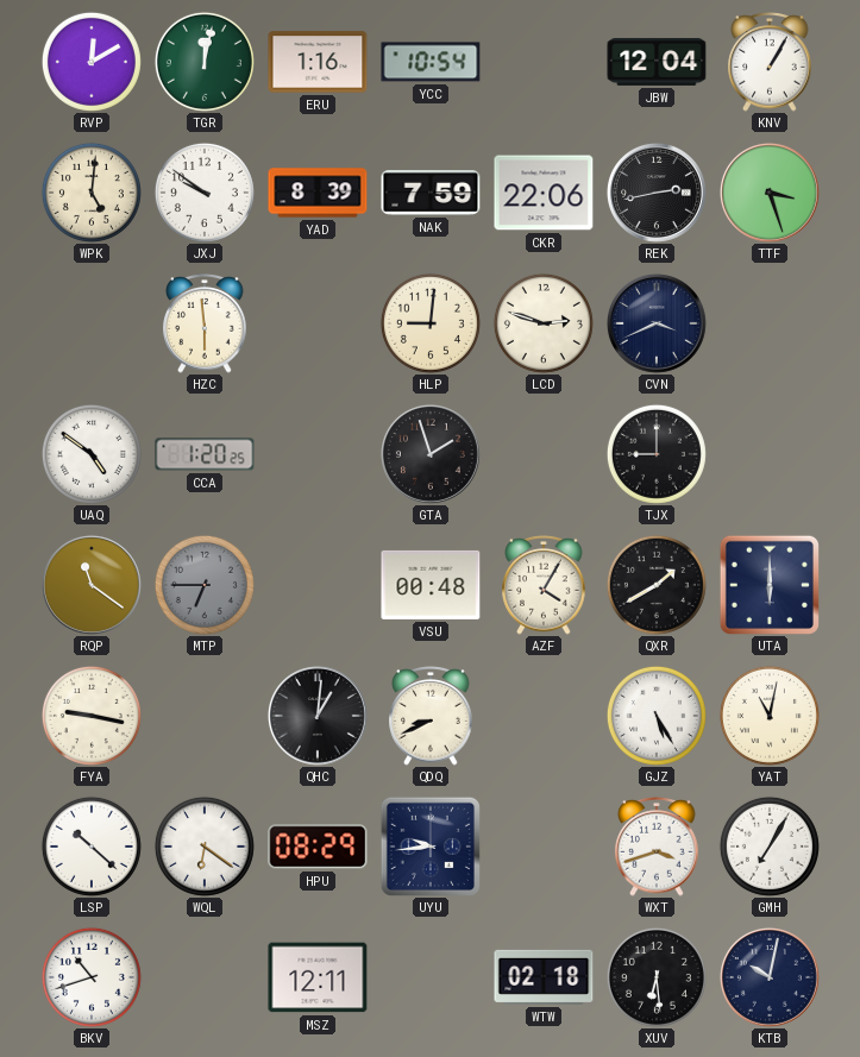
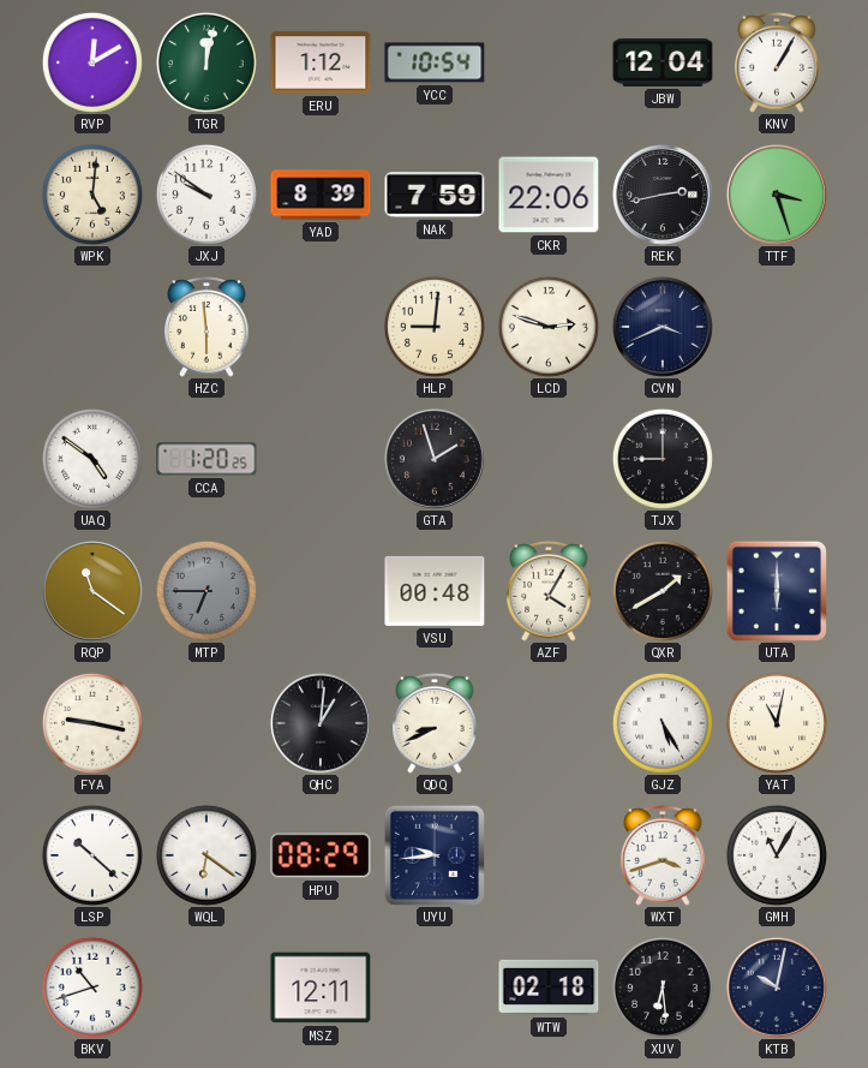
ERU: 1:16 -> 1:12
GMH: 7:05 -> 11:05
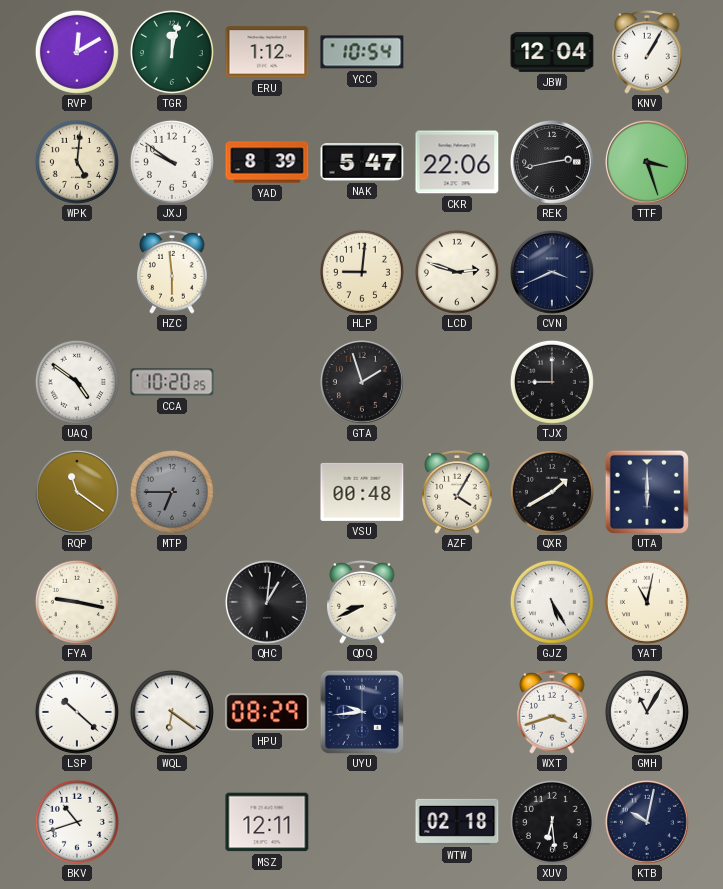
NAK: 7:59 -> 5:47
CCA: 1:20 -> 10:20
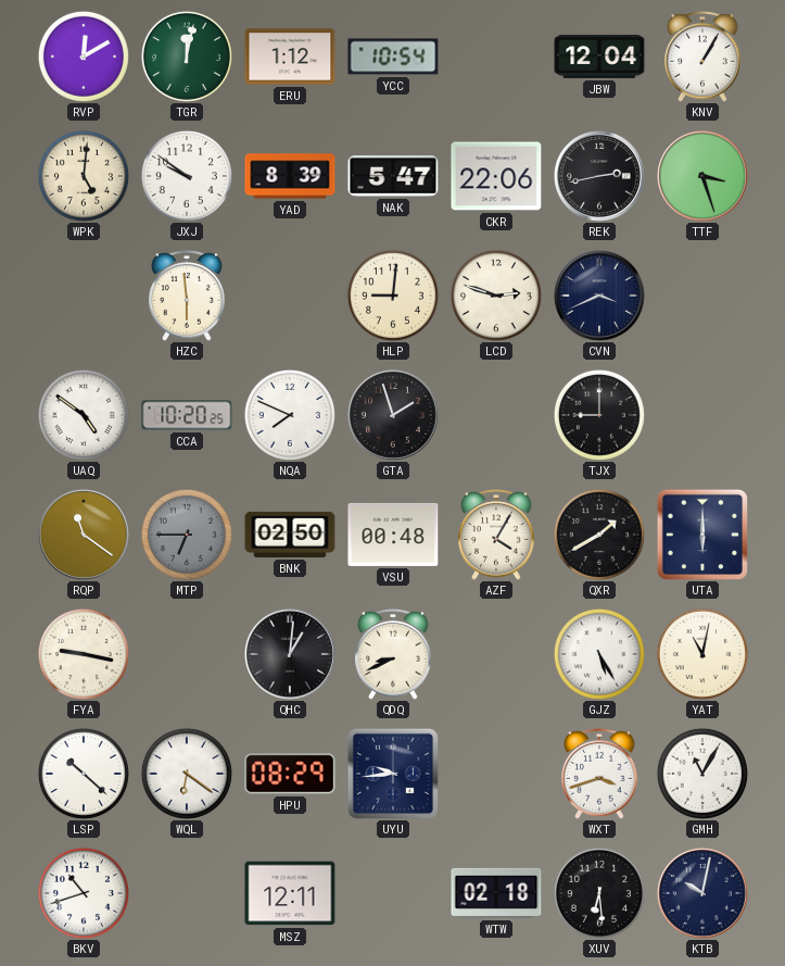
NQA: none -> 7:49
BNK: none -> 02:50
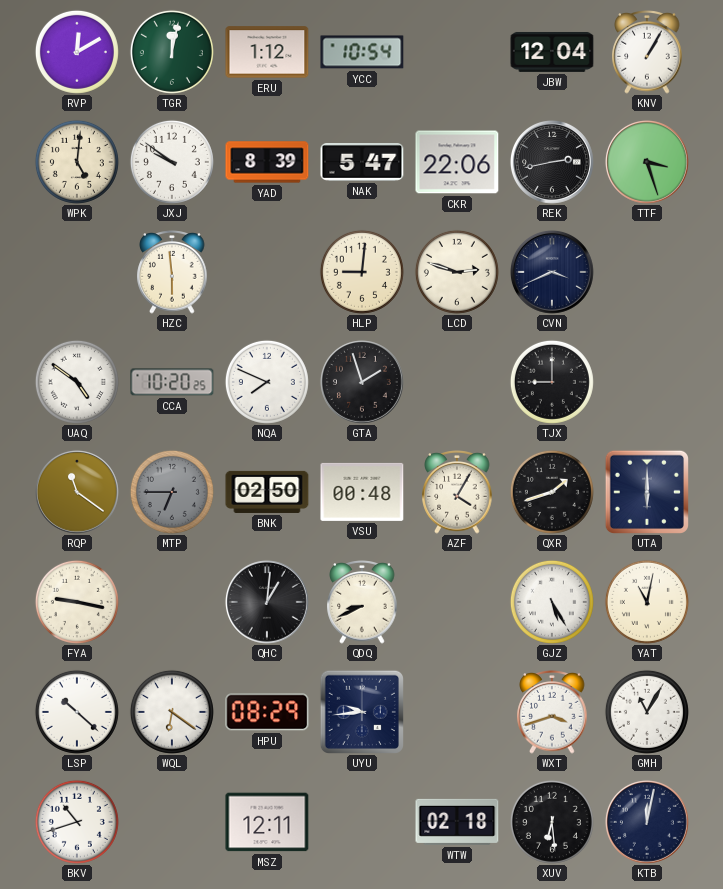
QXR: 1:40 -> 1:42
KTB: 10:02 -> 12:02
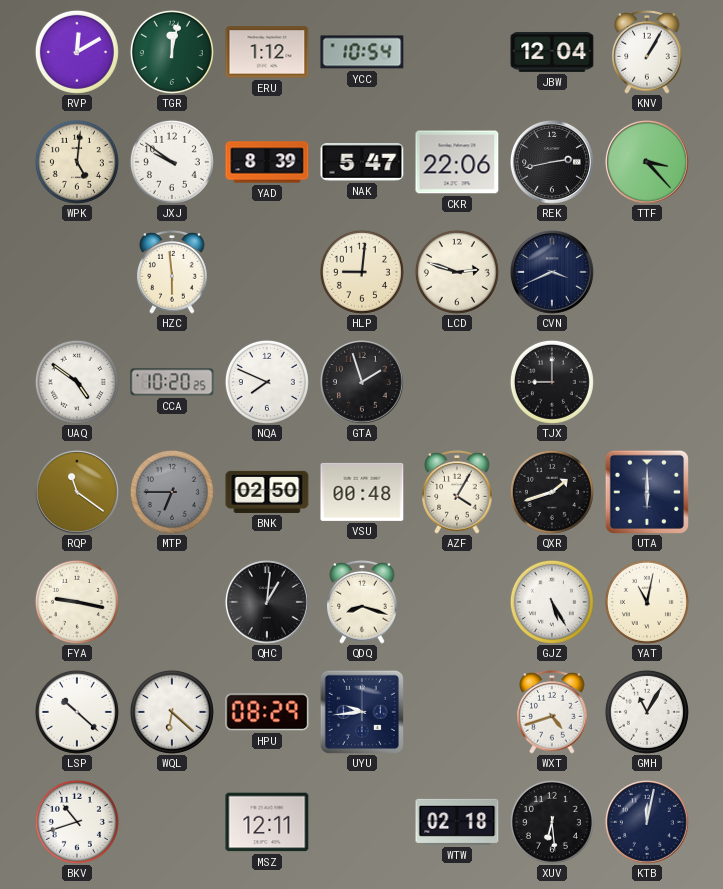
TTF: 3:27 -> 3:23
QDQ: 8:41 -> 8:18
WQL: 6:21 -> 6:22
WXT: 3:42 -> 4:42
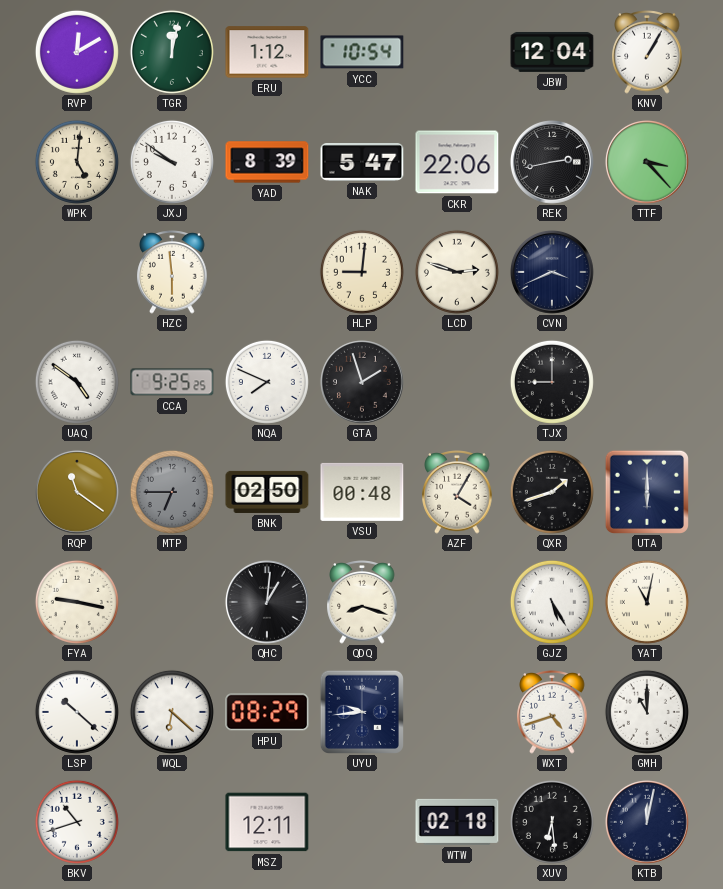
CCA: 10:20 -> 9:25
GMH: 11:05 -> 11:00
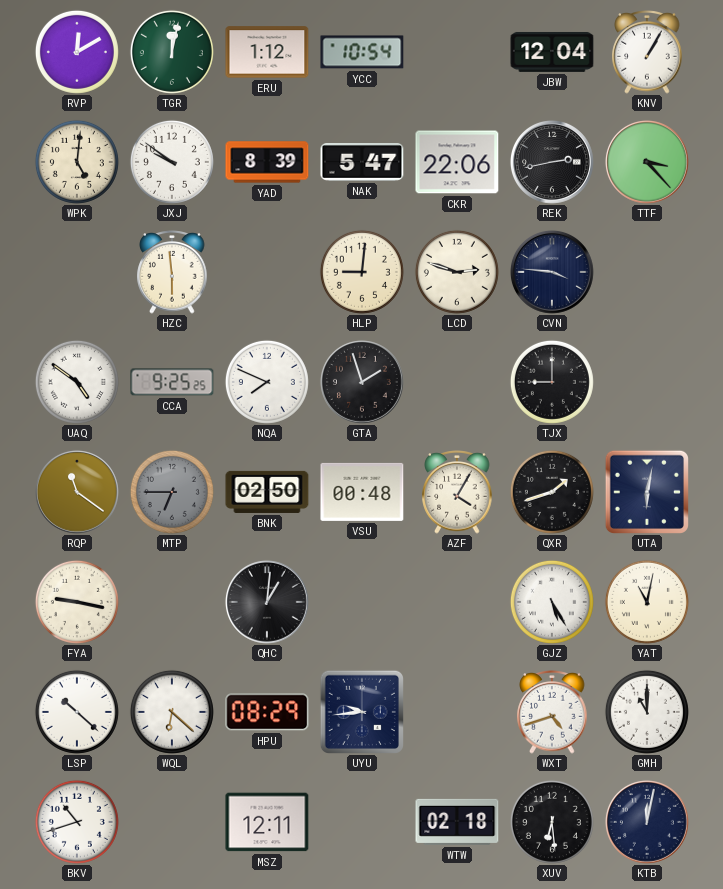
CVN: 3:41 -> 3:46
UTA: 6:00 -> 6:02
QDQ: 8:18 -> none
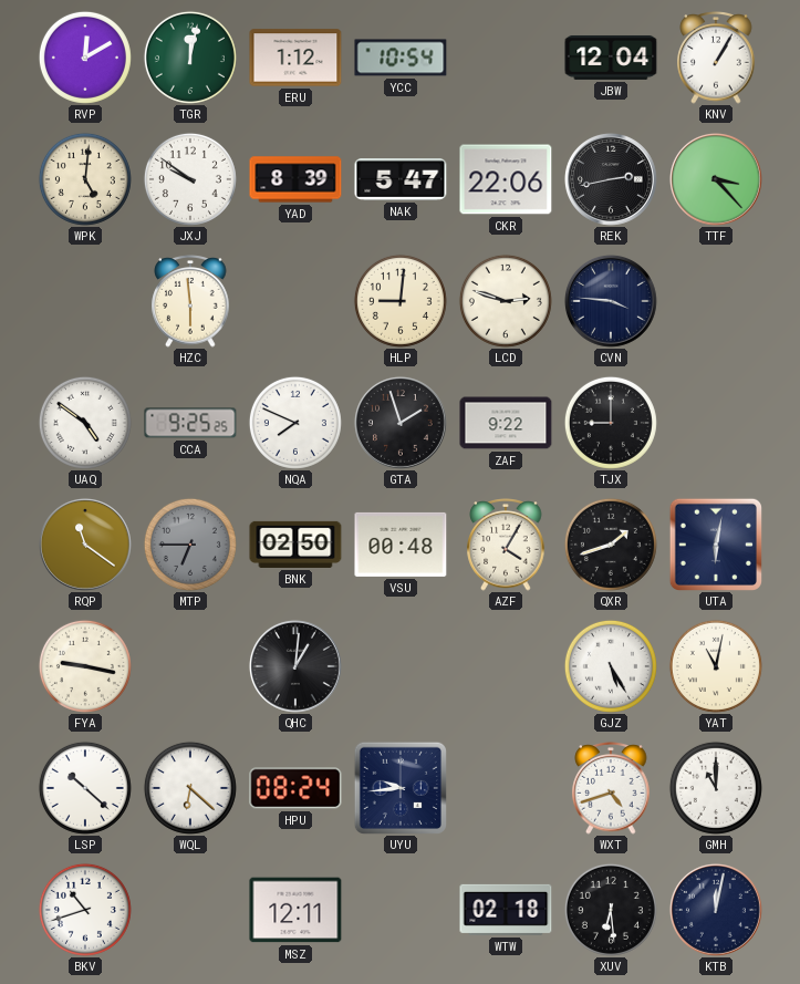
ZAF: none -> 9:22
HPU: 08:29 -> 08:24
